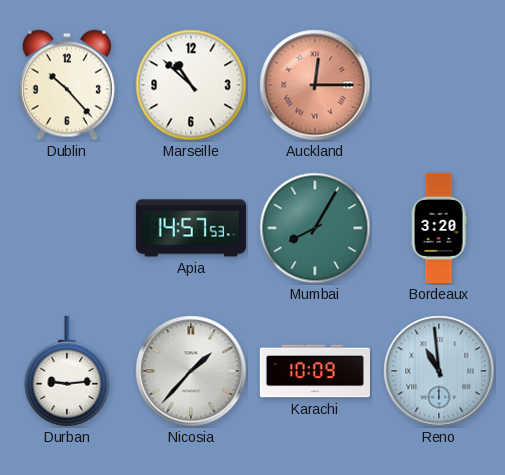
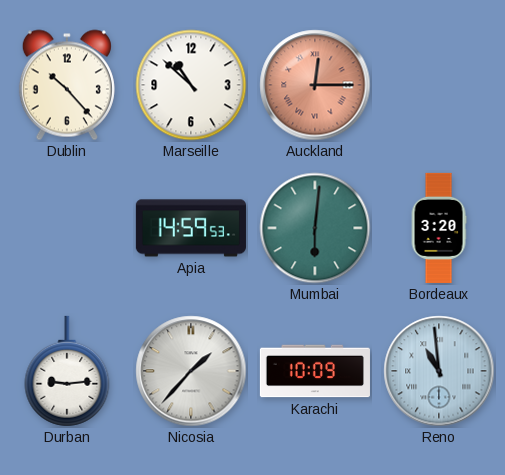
Apia: 14:57 -> 14:59
Mumbai: 8:05 -> 6:01
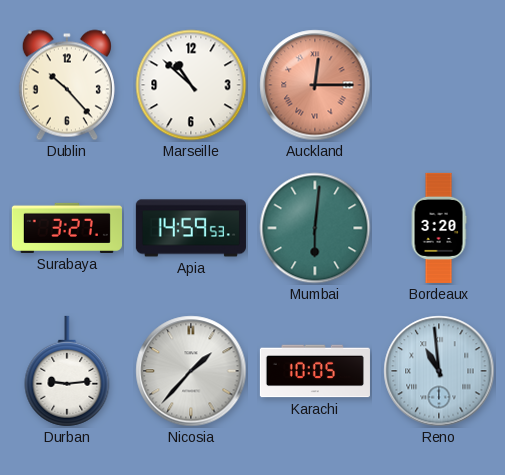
Surabaya: none -> 3:27
Karachi: 10:09 -> 10:05
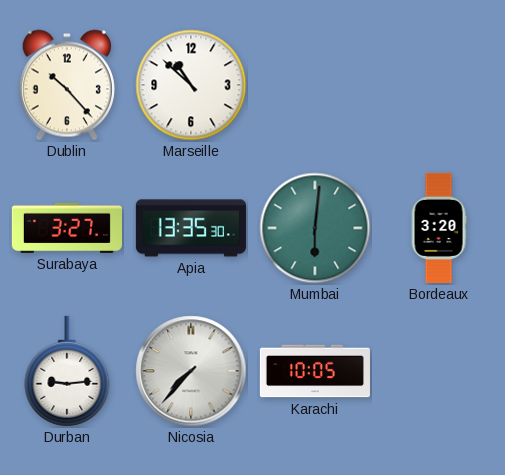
Auckland: 12:15 -> none
Apia: 14:59 -> 13:35
Nicosia: 1:37 -> 7:37
Reno: 10:59 -> none
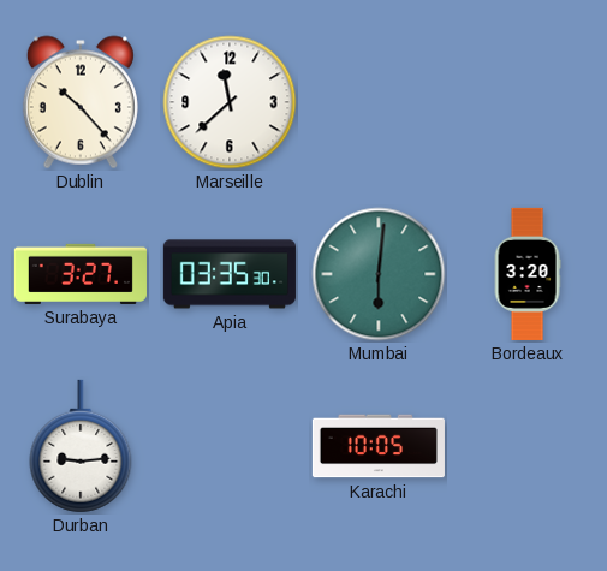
Marseille: 10:52 -> 11:38
Apia: 13:35 -> 03:35
Nicosia: 7:37 -> none
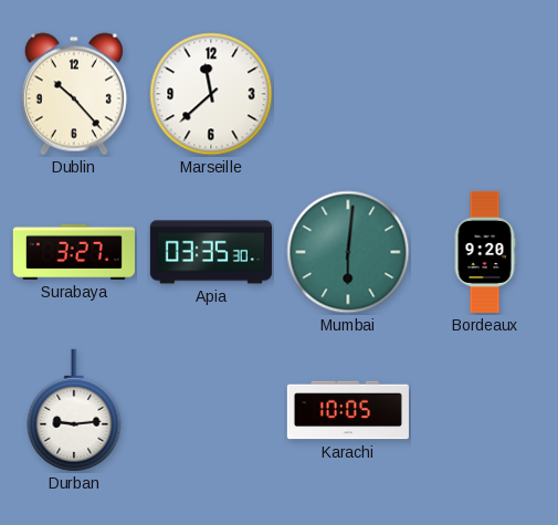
Bordeaux: 3:20 -> 9:20
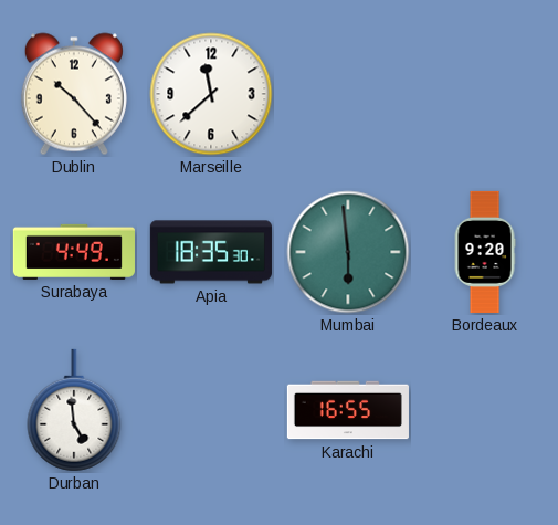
Surabaya: 3:27 -> 4:49
Apia: 03:35 -> 18:35
Mumbai: 6:01 -> 5:59
Durban: 9:14 -> 4:59
Karachi: 10:05 -> 16:55
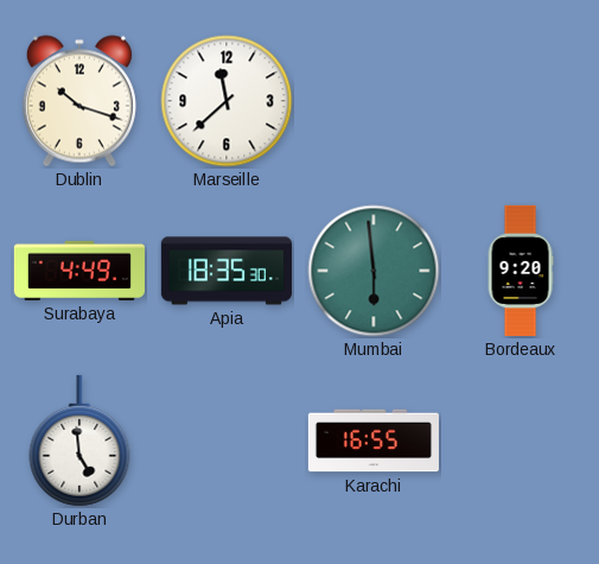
Dublin: 10:23 -> 10:18
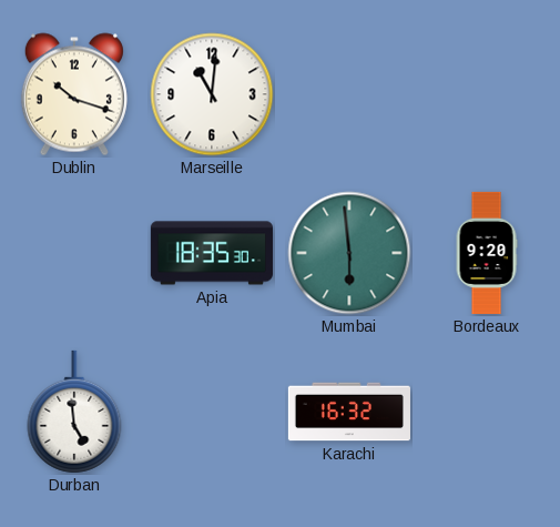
Marseille: 11:38 -> 11:01
Surabaya: 4:49 -> none
Karachi: 16:55 -> 16:32
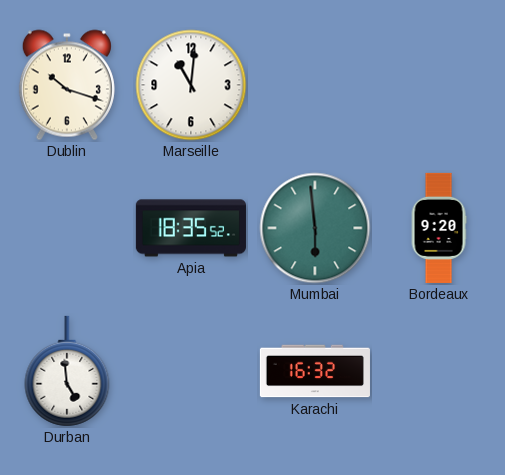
Apia: 18:35:30 -> 18:35:52
